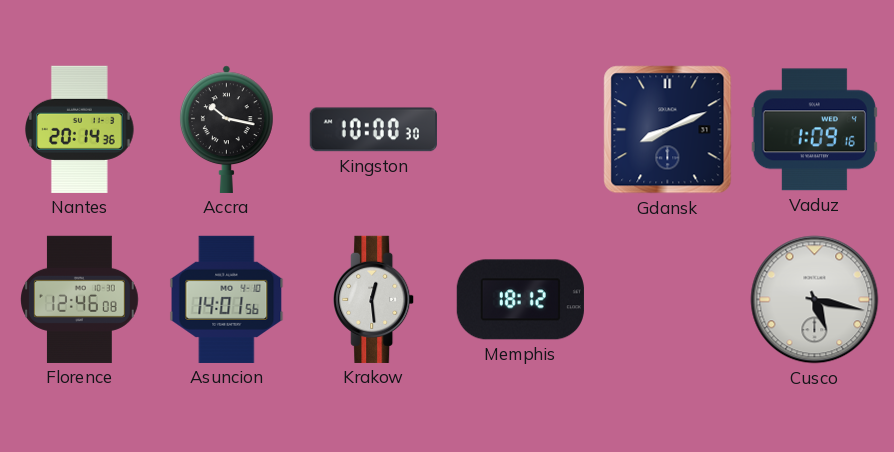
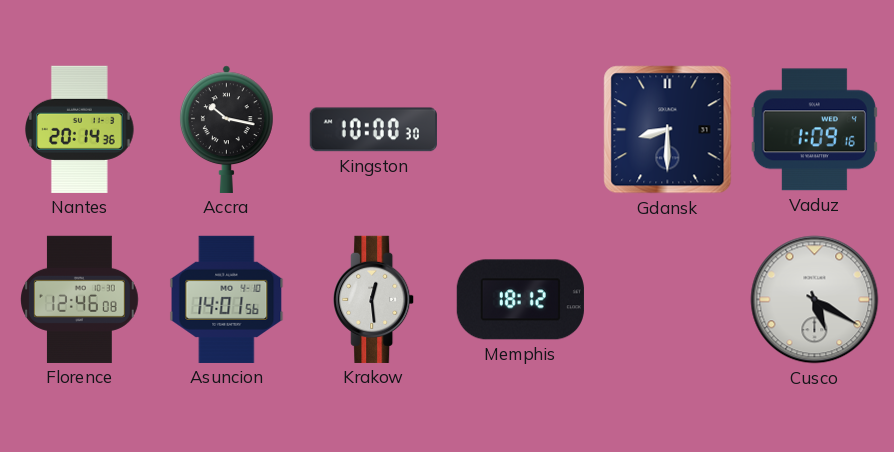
Gdansk: 8:11 -> 8:30
Cusco: 5:17 -> 5:20
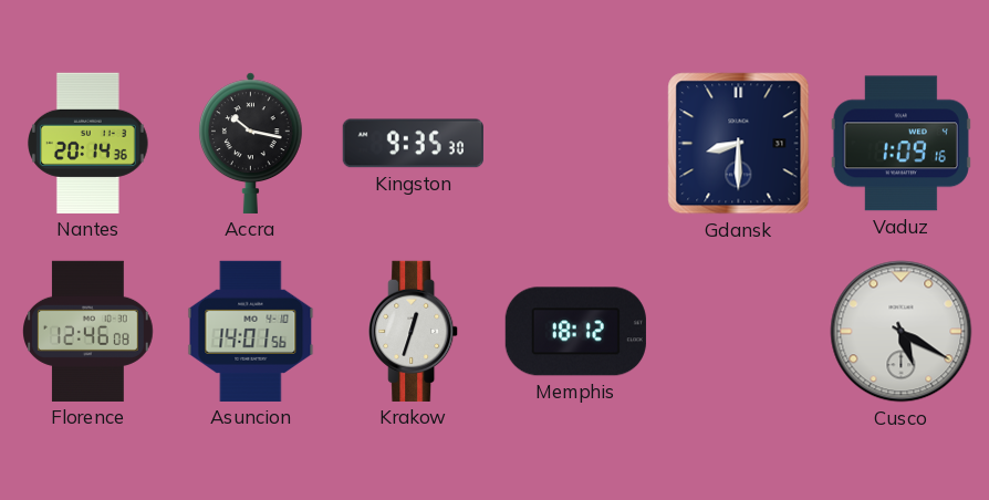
Kingston: 10:00 -> 9:35
Krakow: 12:29 -> 12:33
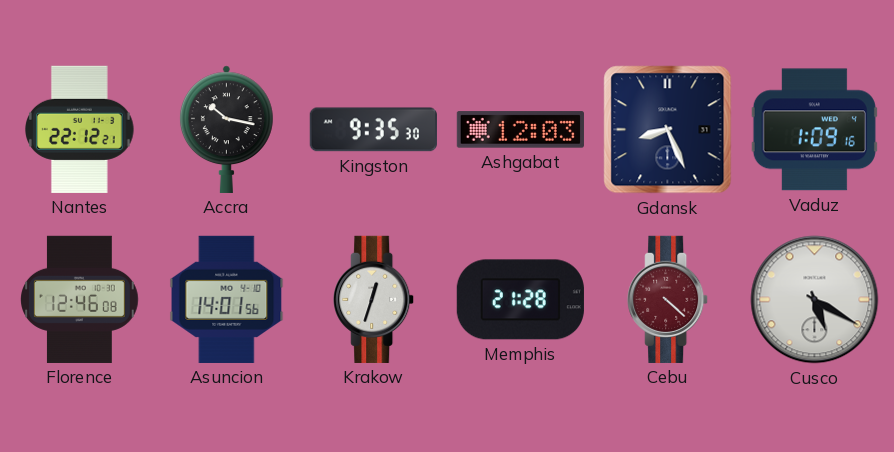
Nantes: 20:14 -> 22:12
Ashgabat: none -> 12:03
Gdansk: 8:30 -> 8:26
Memphis: 18:12 -> 21:28
Cebu: none -> 4:22
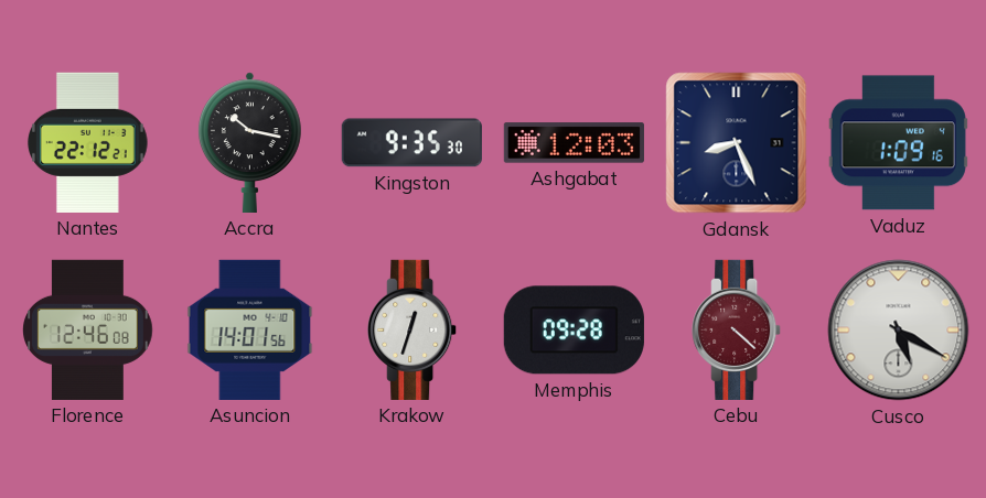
Memphis: 21:28 -> 09:28
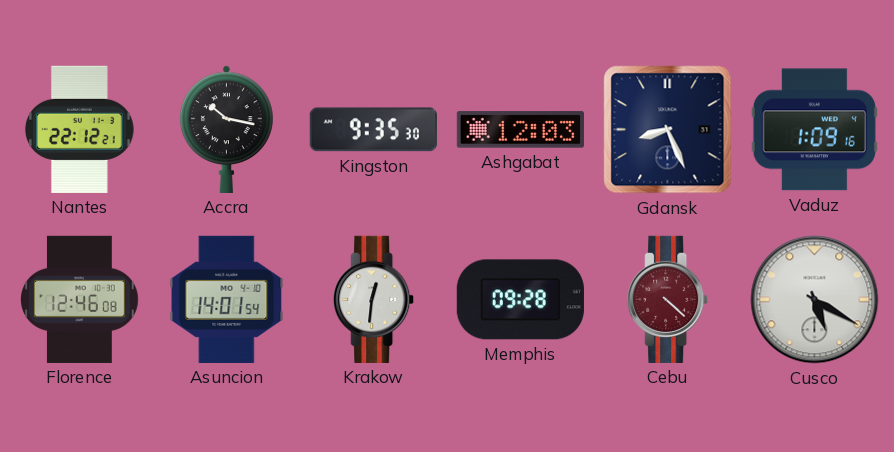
Asuncion: 14:01:56 -> 14:01:54
Krakow: 12:33 -> 12:31
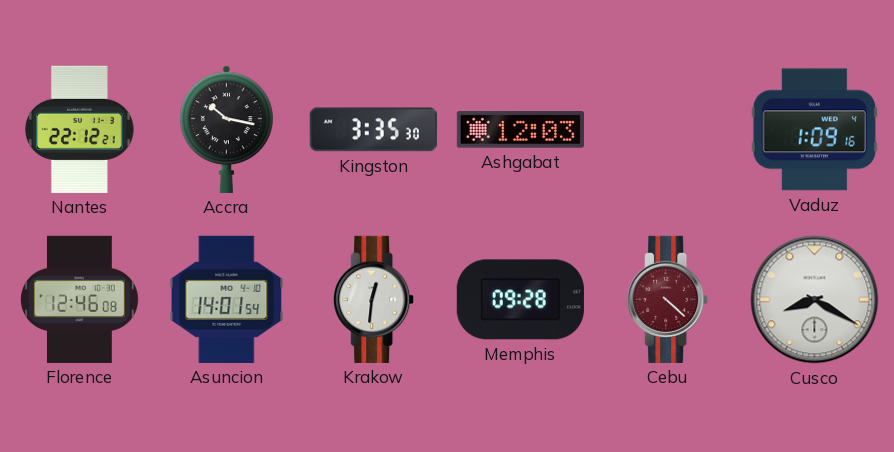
Kingston: 9:35 -> 3:35
Gdansk: 8:26 -> none
Cusco: 5:20 -> 8:20
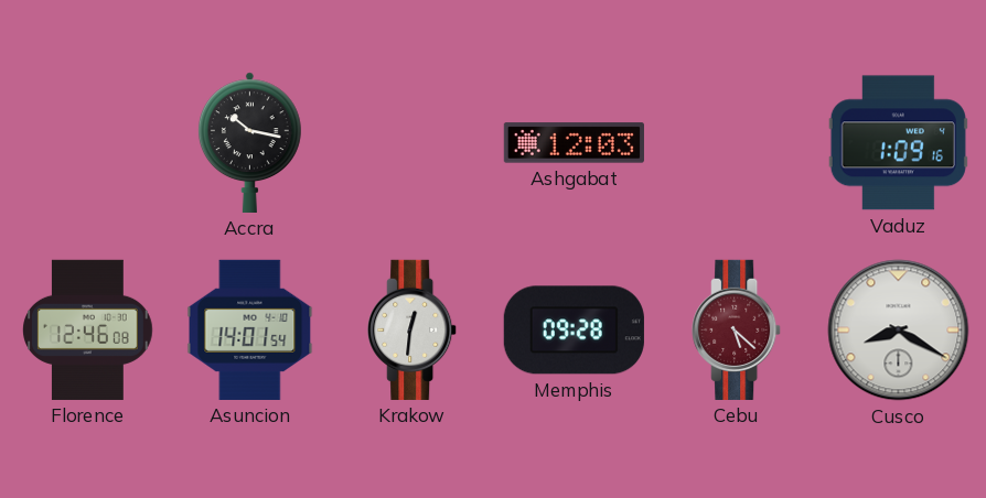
Nantes: 22:12 -> none
Kingston: 3:35 -> none
Cebu: 4:22 -> 5:22
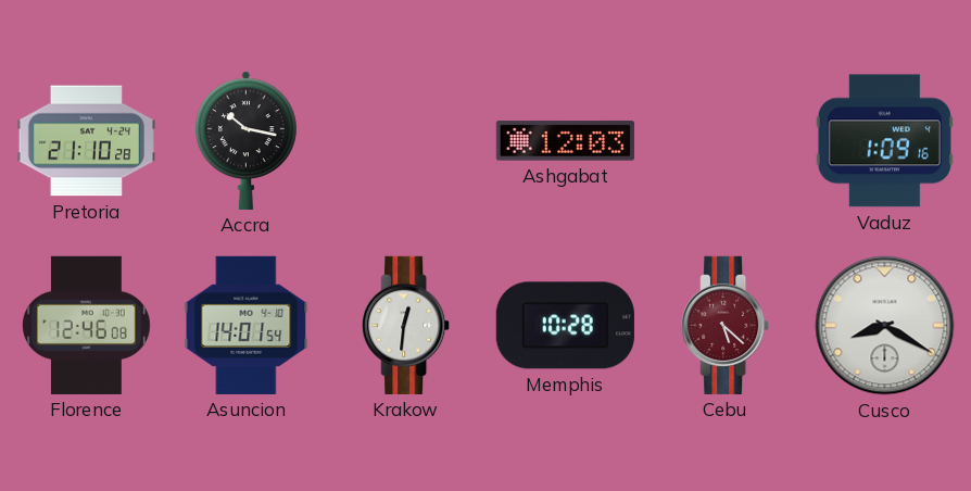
Pretoria: none -> 21:10
Memphis: 09:28 -> 10:28
